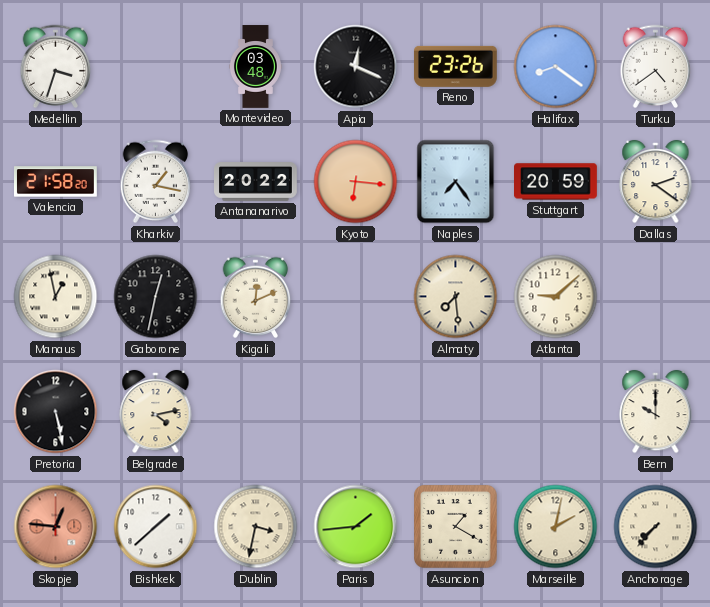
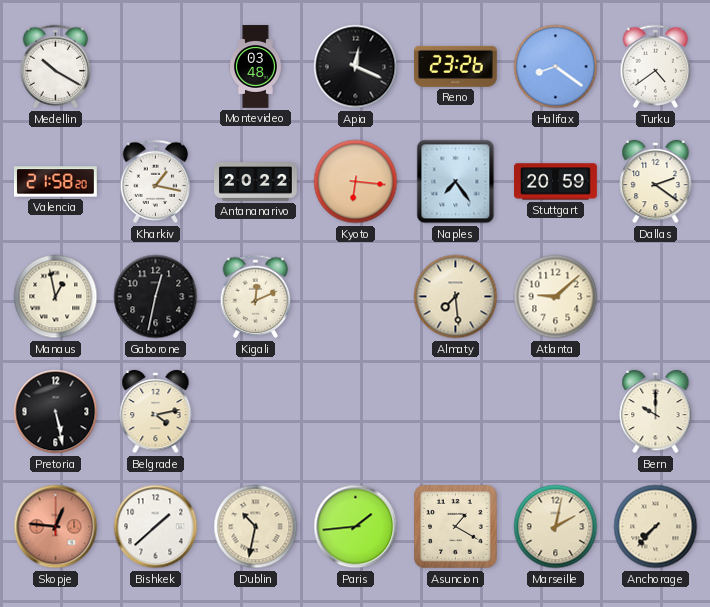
Medellin: 3:33 -> 10:20
Dublin: 3:32 -> 10:32
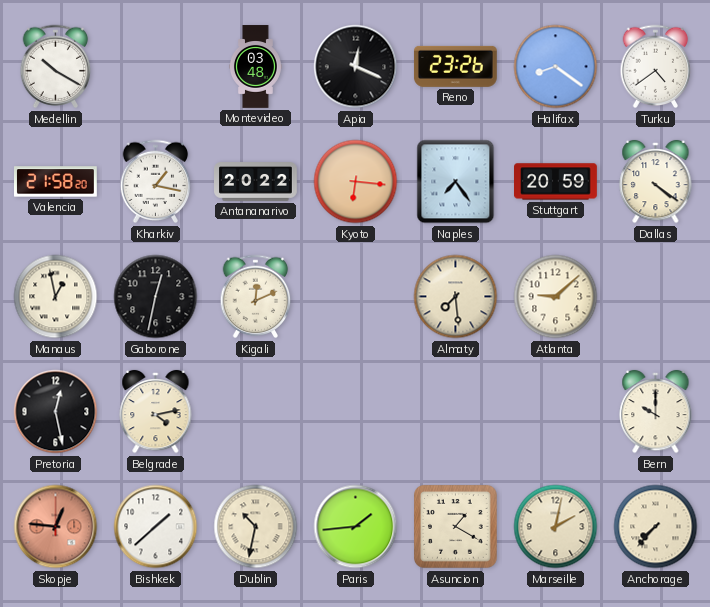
Dallas: 2:21 -> 4:21
Pretoria: 5:28 -> 12:28
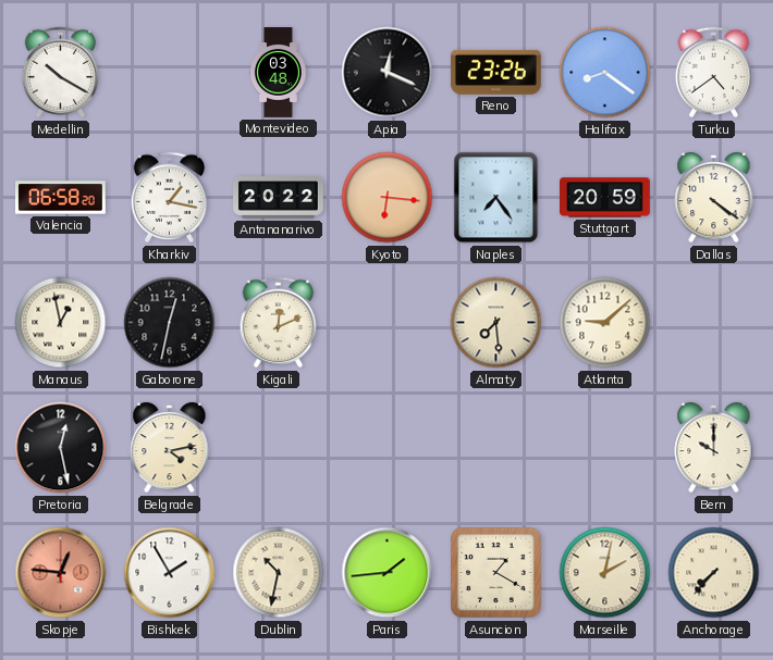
Valencia: 21:58 -> 06:58
Bishkek: 1:38 -> 1:55
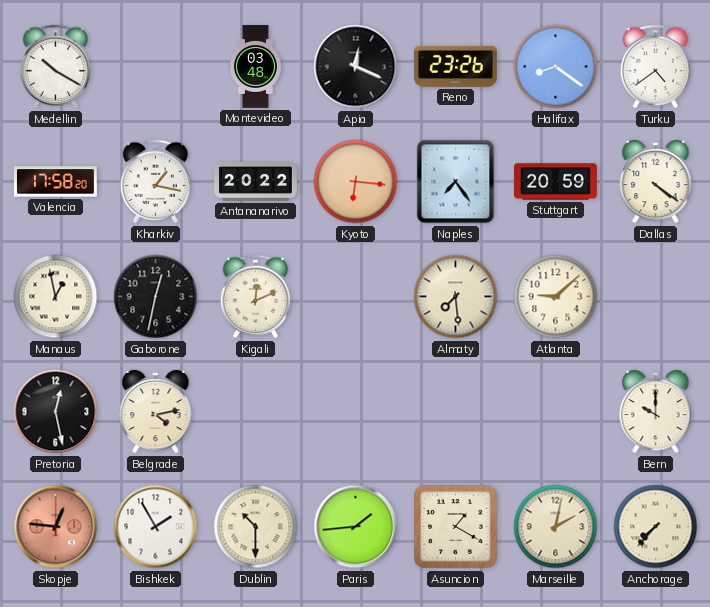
Valencia: 06:58 -> 17:58
Dublin: 10:32 -> 10:30
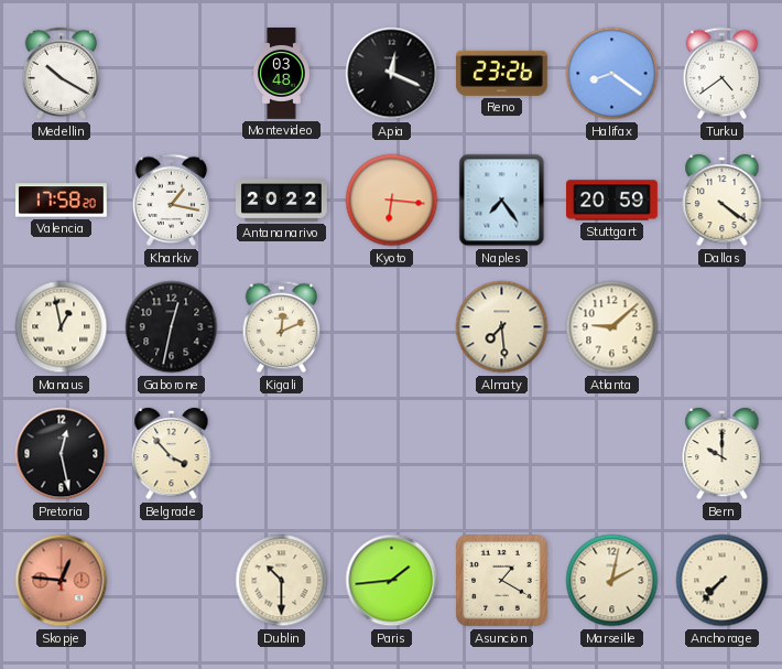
Belgrade: 4:13 -> 3:53
Bishkek: 1:55 -> none
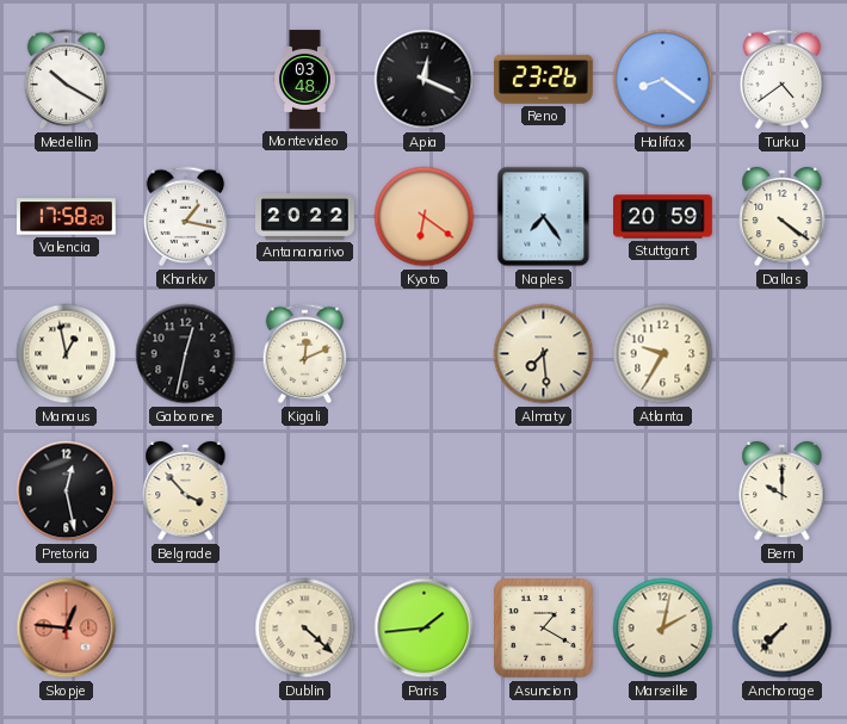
Kyoto: 6:16 -> 6:21
Atlanta: 9:08 -> 9:35
Dublin: 10:30 -> 4:22
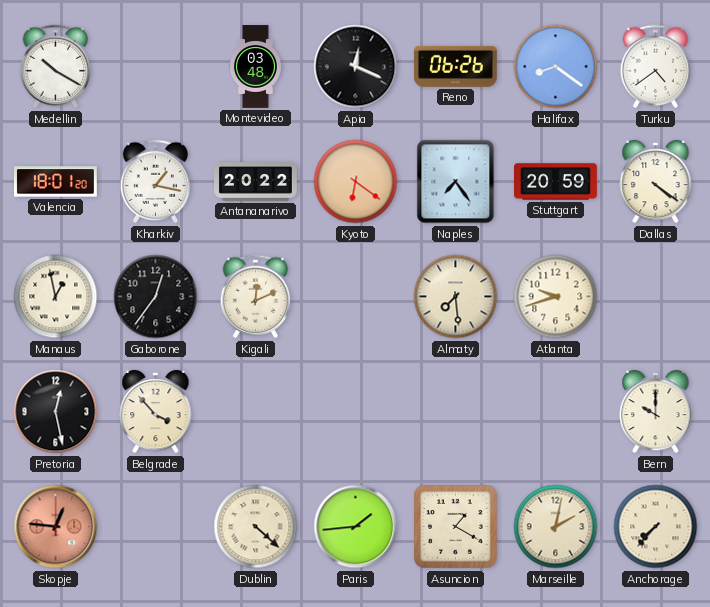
Reno: 23:26 -> 06:26
Valencia: 17:58 -> 18:01
Gaborone: 12:32 -> 12:36
Atlanta: 9:35 -> 9:42
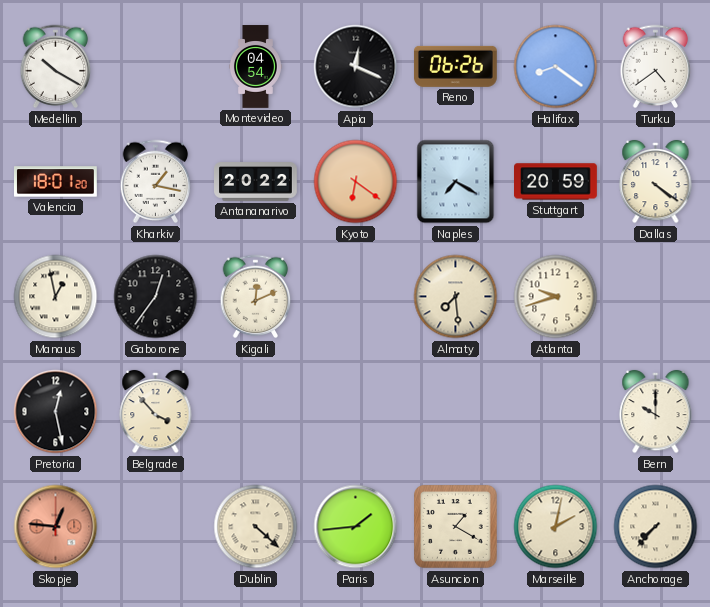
Montevideo: 03:48 -> 04:54
Naples: 7:24 -> 7:20
